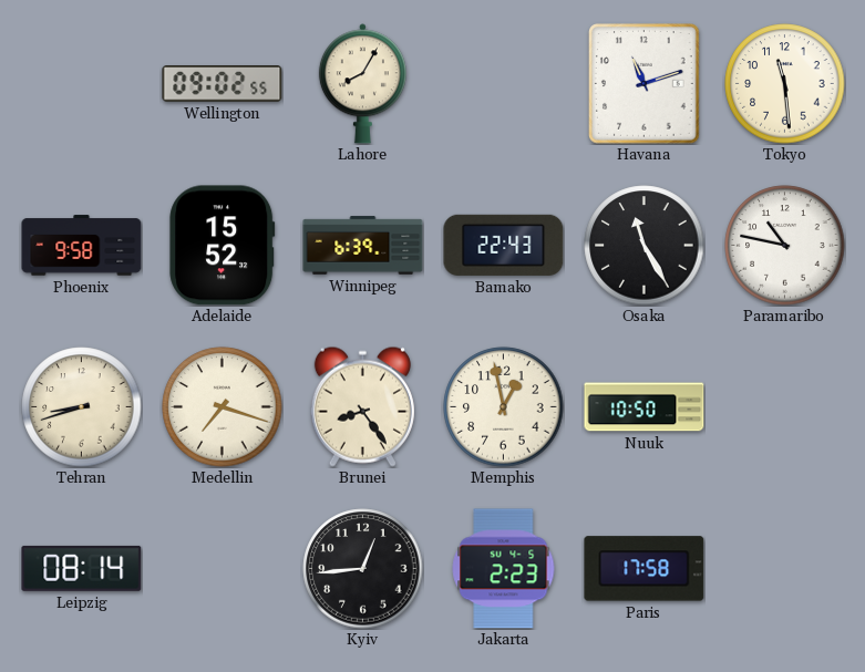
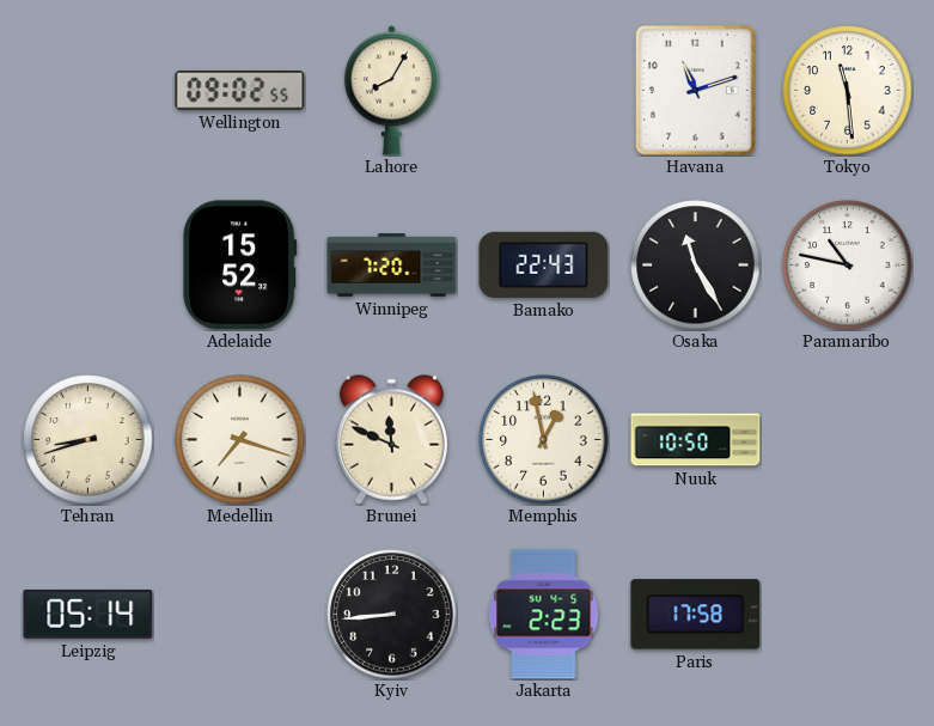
Phoenix: 9:58 -> none
Winnipeg: 6:39 -> 7:20
Brunei: 8:24 -> 11:49
Leipzig: 08:14 -> 05:14
Kyiv: 12:44 -> 8:44
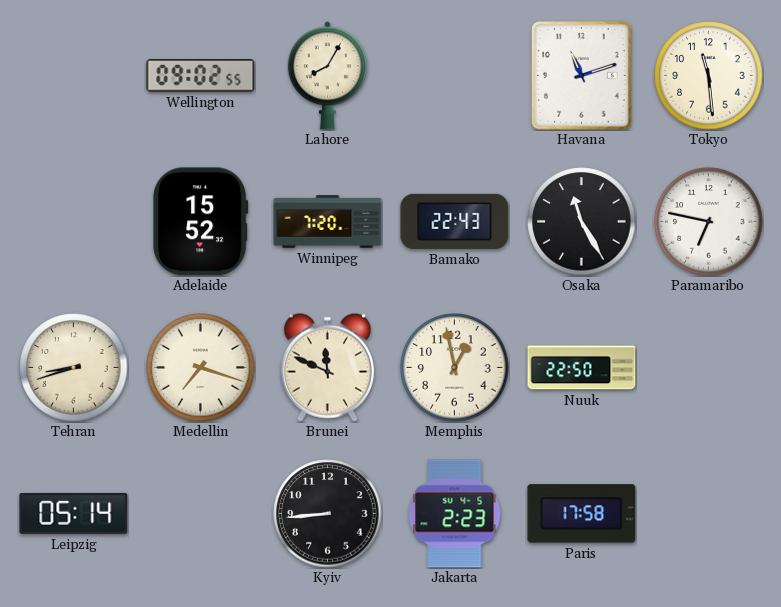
Paramaribo: 10:47 -> 6:47
Nuuk: 10:50 -> 22:50
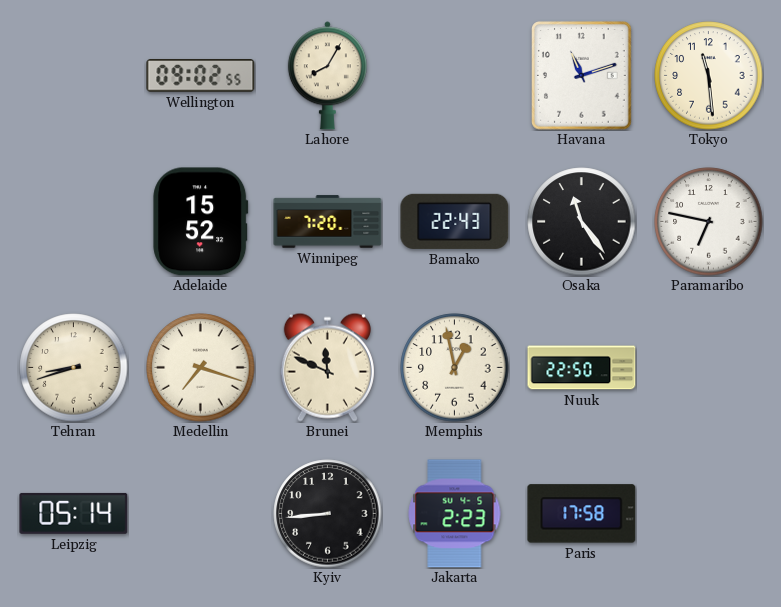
Osaka: 11:25 -> 11:24
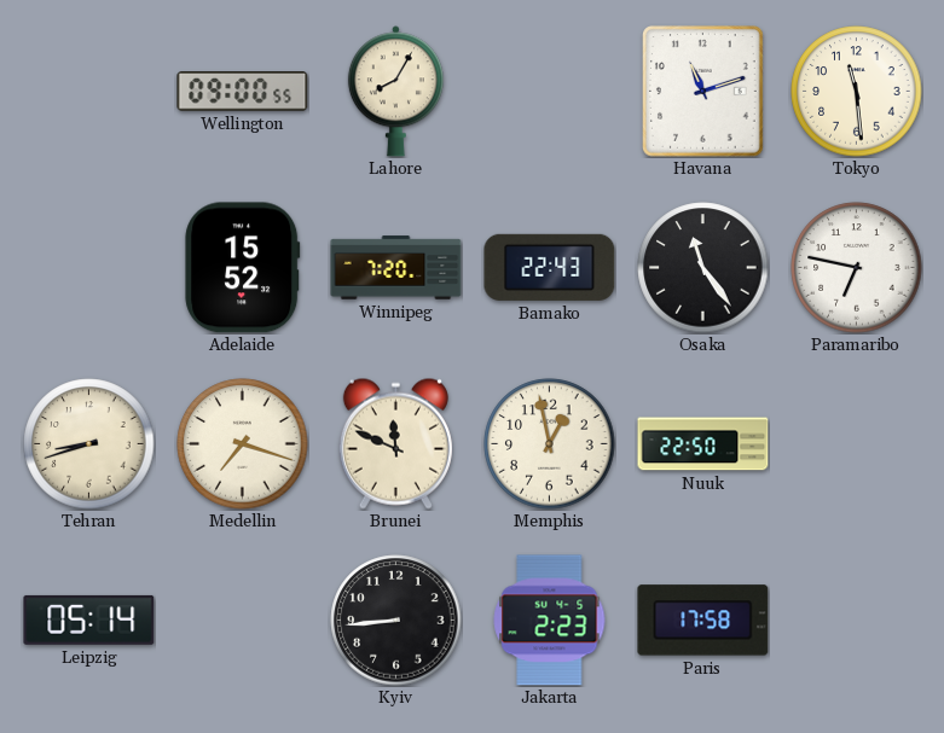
Wellington: 09:02 -> 09:00
